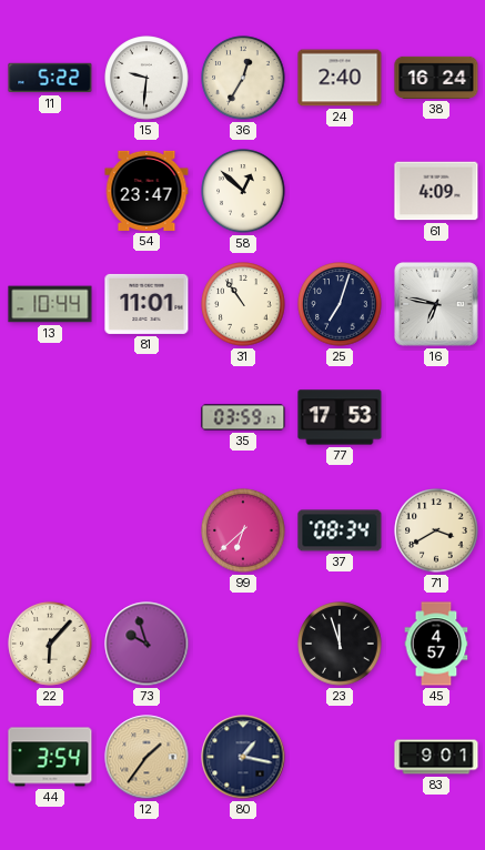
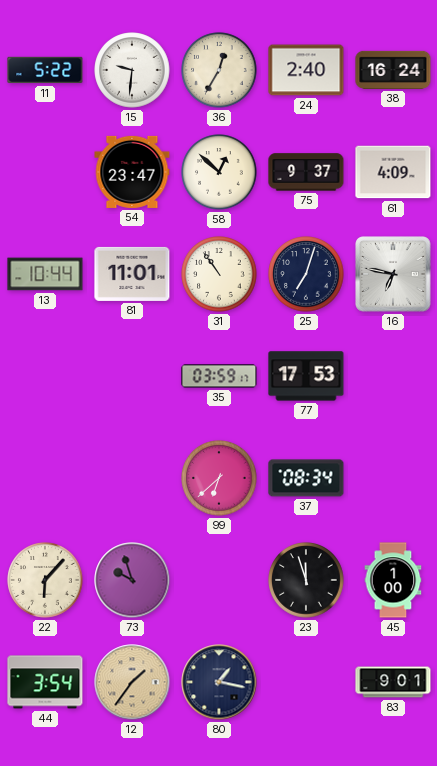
75: none -> 9:37
71: 3:40 -> none
45: 4:57 -> 1:00
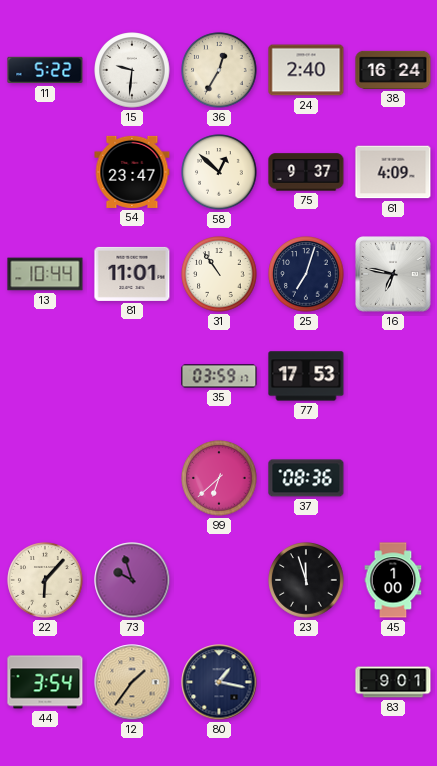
37: 08:34 -> 08:36
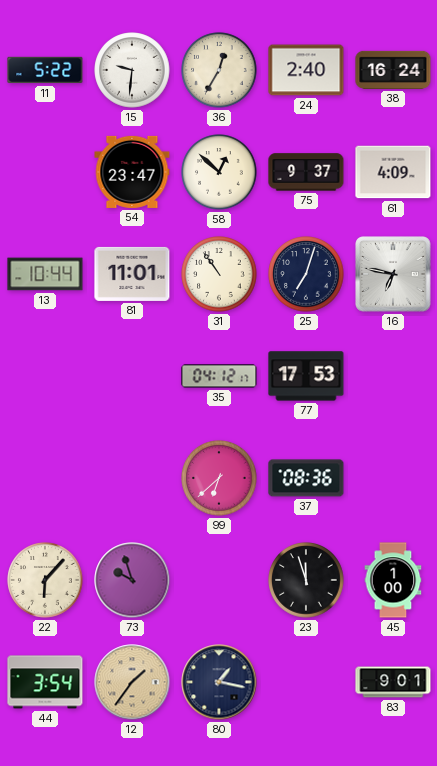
35: 03:59 -> 04:12
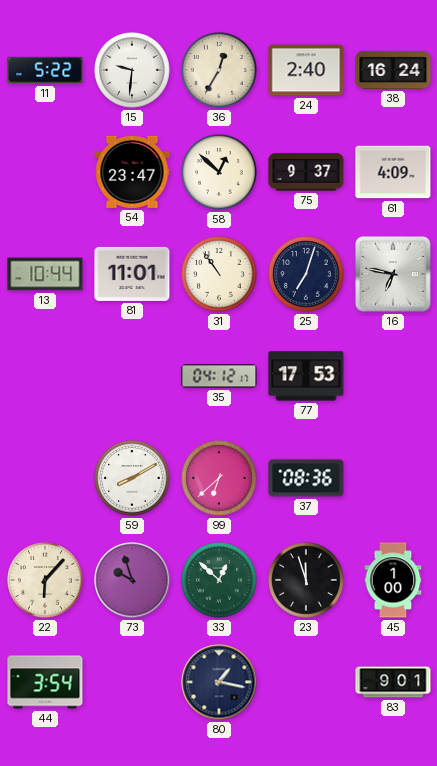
59: none -> 8:10
33: none -> 12:52
12: 1:36 -> none
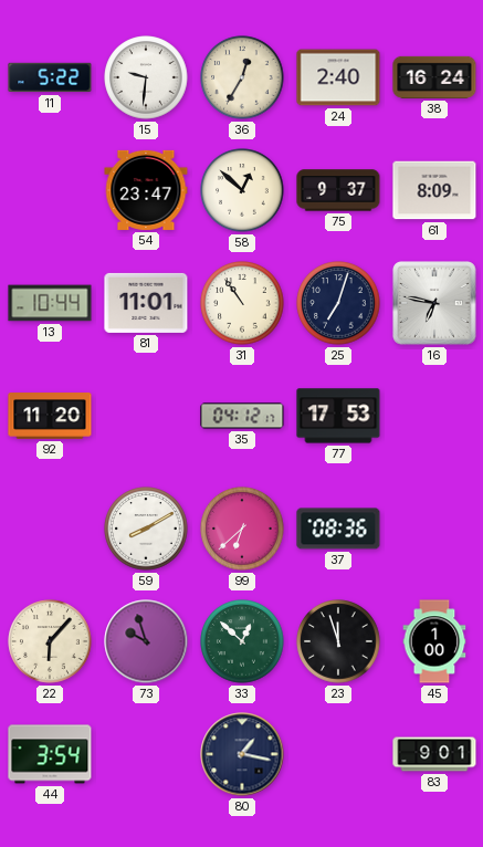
61: 4:09 -> 8:09
92: none -> 11:20
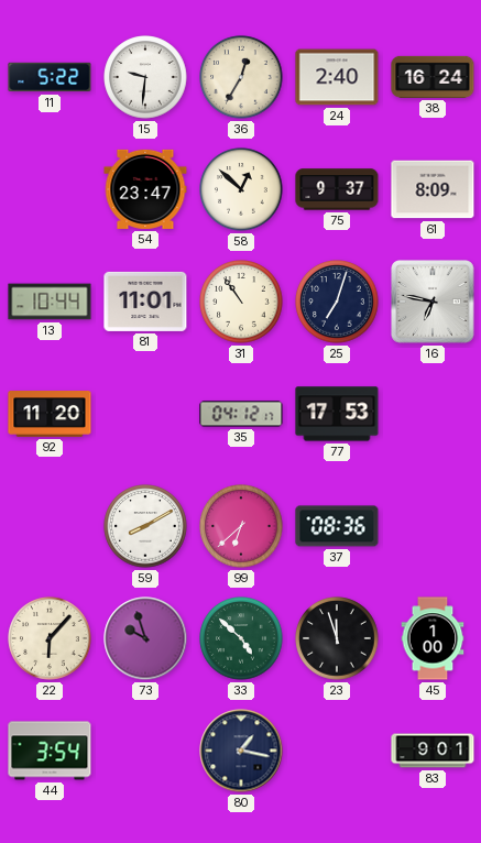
33: 12:52 -> 4:52
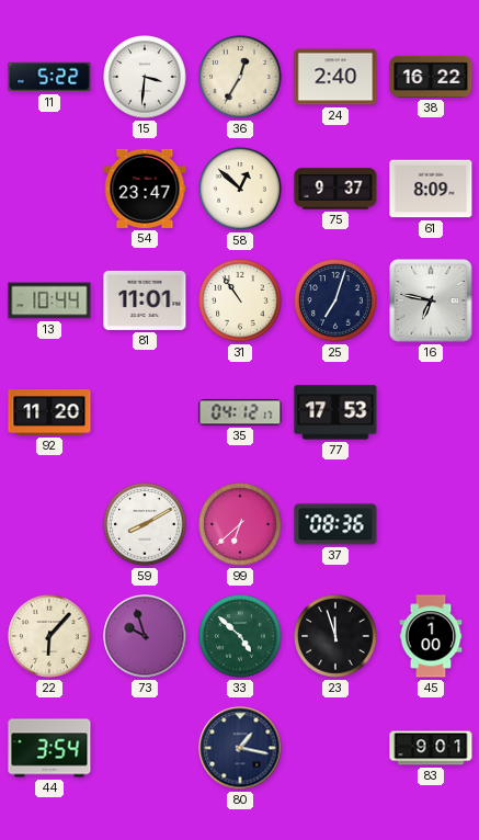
15: 9:31 -> 3:31
38: 16:24 -> 16:22
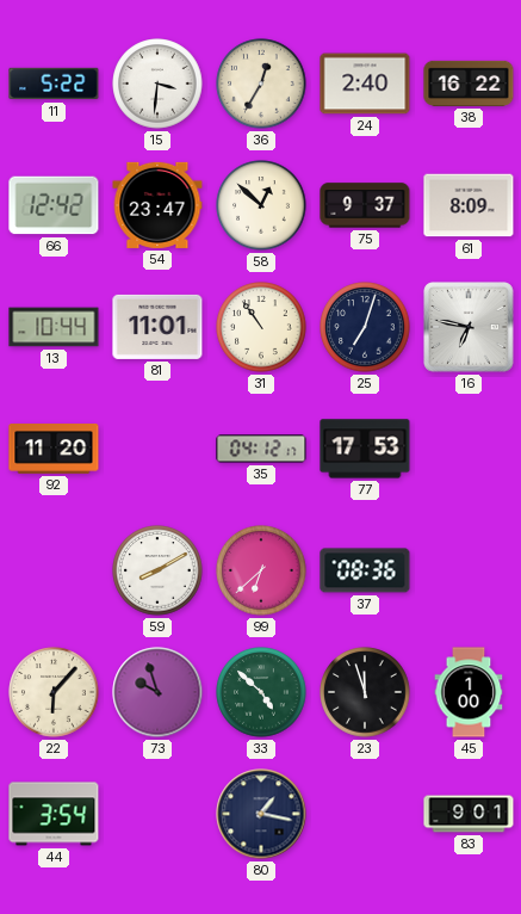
66: none -> 12:42
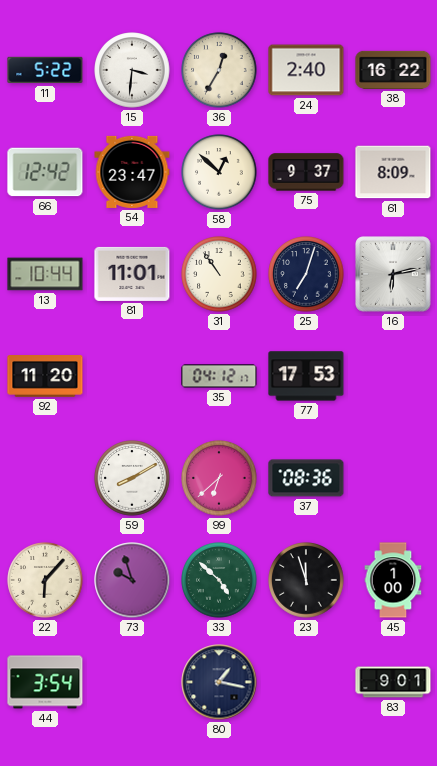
16: 6:47 -> 6:13
